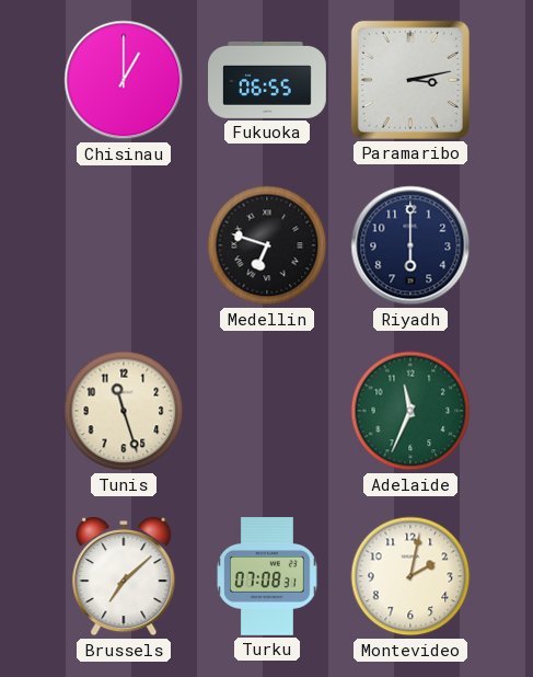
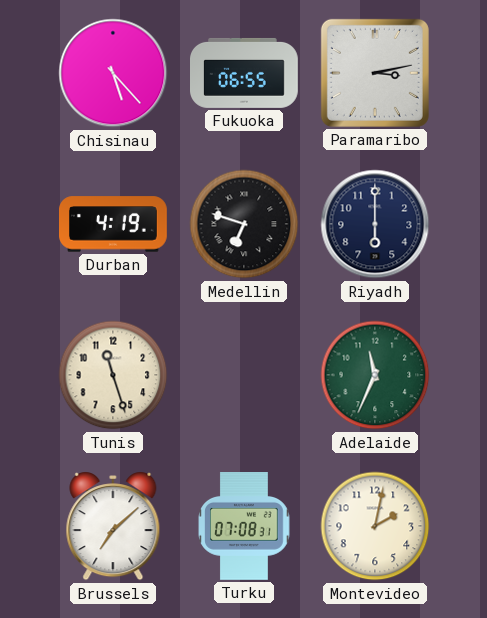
Chisinau: 1:00 -> 5:23
Durban: none -> 4:19
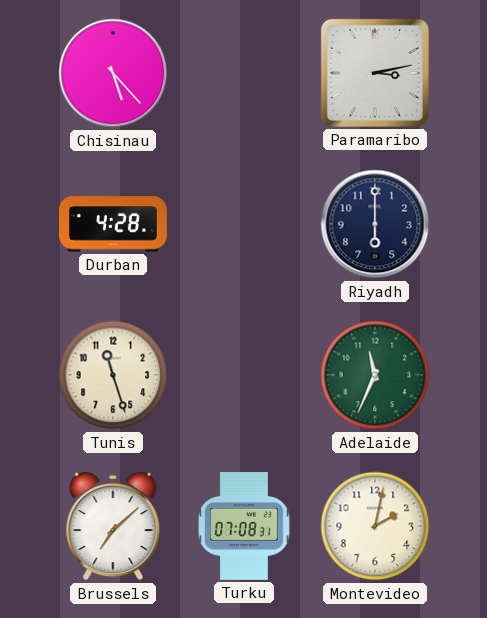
Fukuoka: 06:55 -> none
Durban: 4:19 -> 4:28
Medellin: 6:48 -> none
